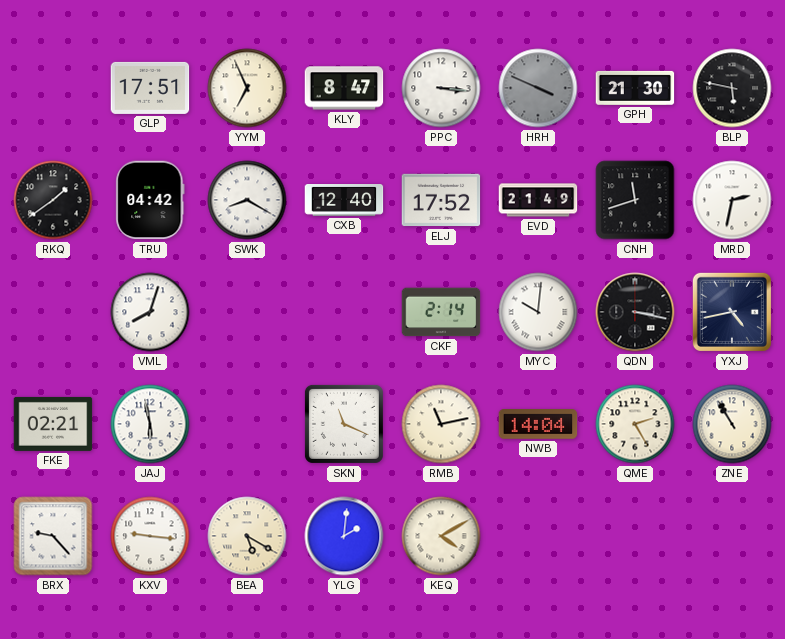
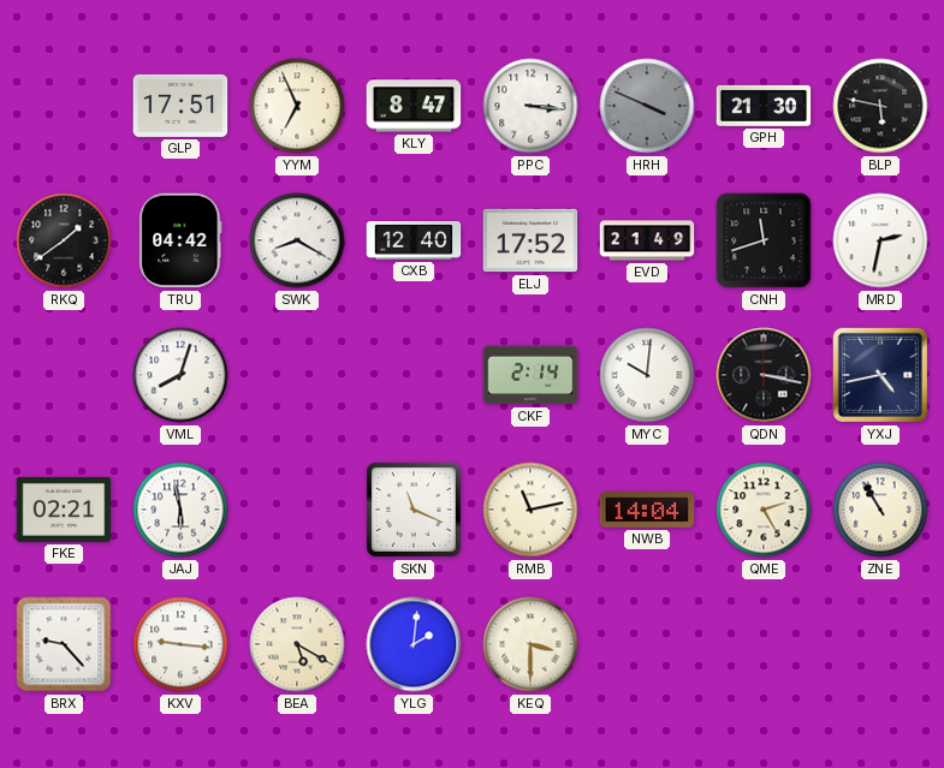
KEQ: 4:10 -> 3:30
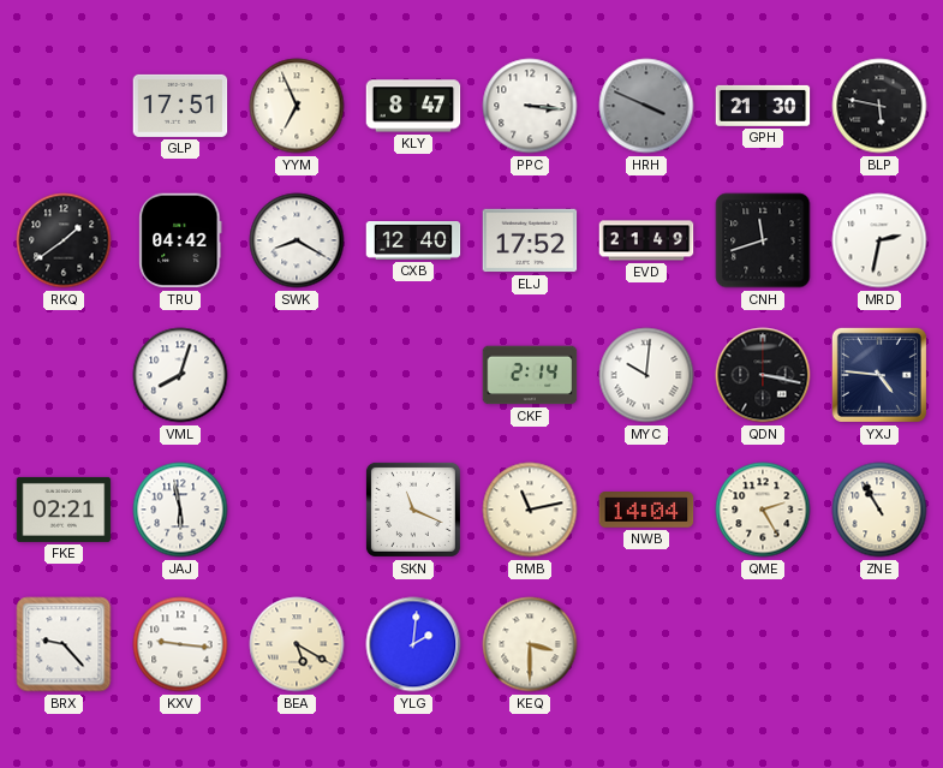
YXJ: 4:43 -> 4:46
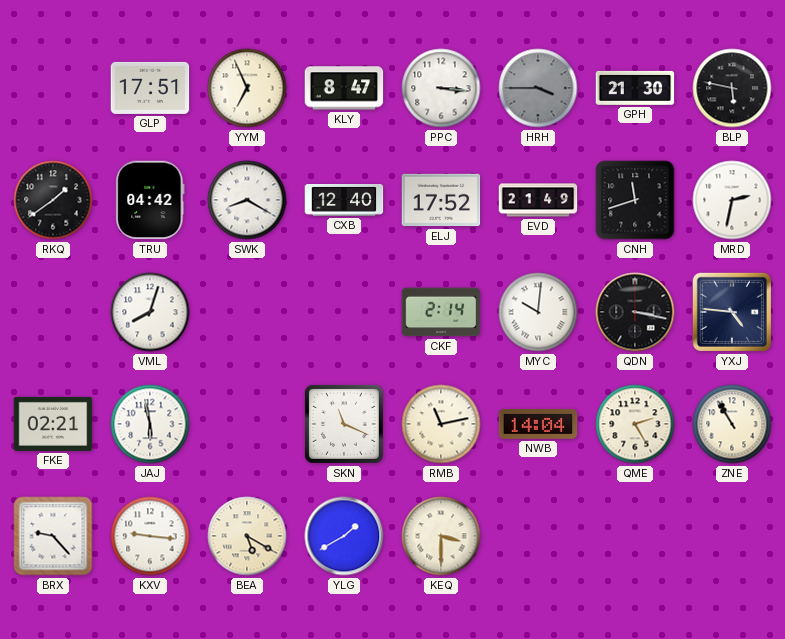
HRH: 3:49 -> 3:45
YLG: 2:01 -> 1:40
